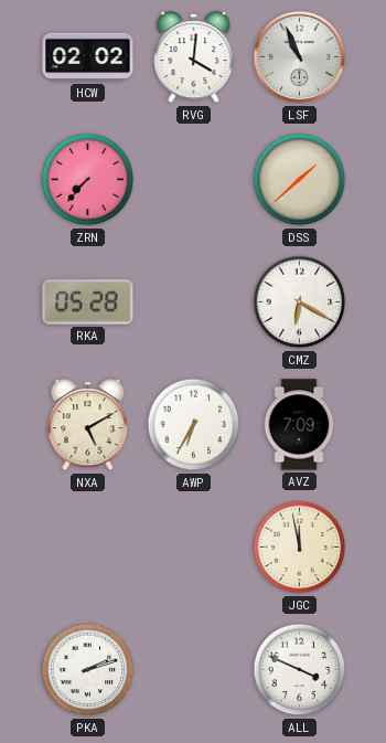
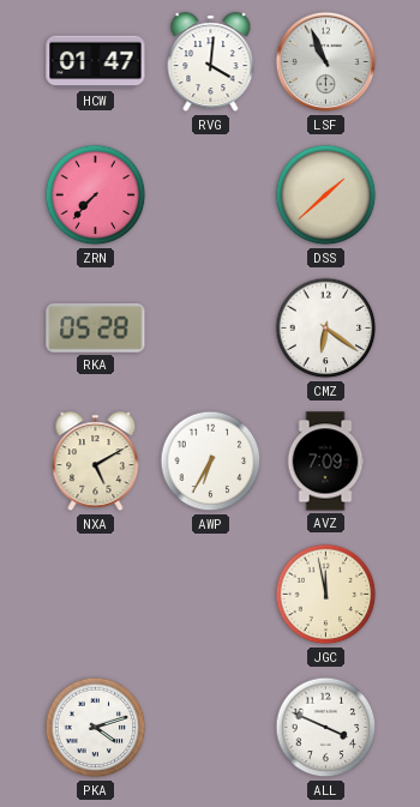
HCW: 02:02 -> 01:47
CMZ: 6:20 -> 6:21
PKA: 2:12 -> 4:12
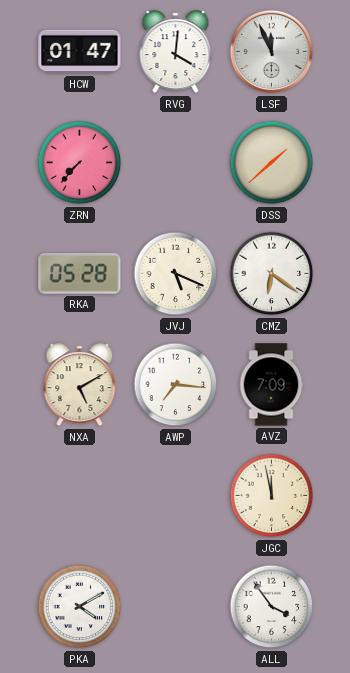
LSF: 10:56 -> 11:56
JVJ: none -> 5:19
AWP: 6:35 -> 7:16
PKA: 4:12 -> 4:10
ALL: 3:49 -> 3:54
